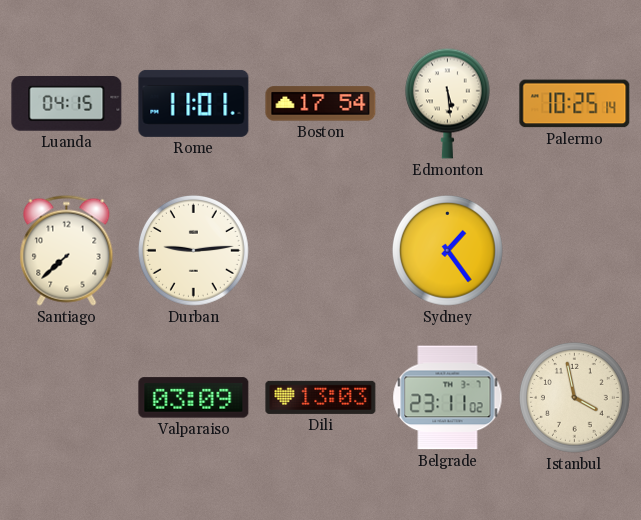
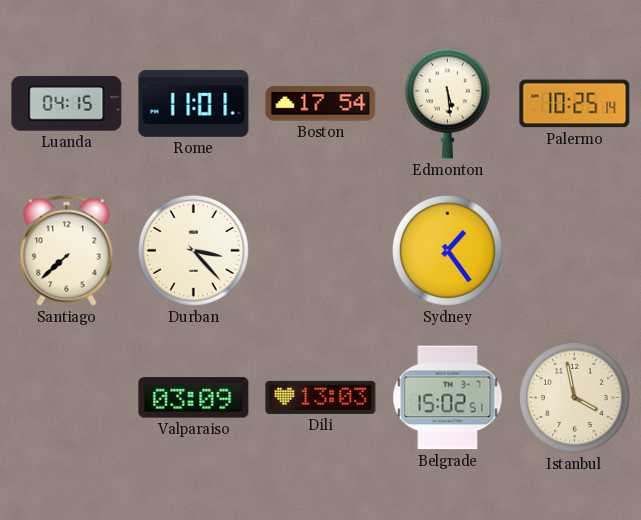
Durban: 9:14 -> 3:23
Belgrade: 23:11 -> 15:02
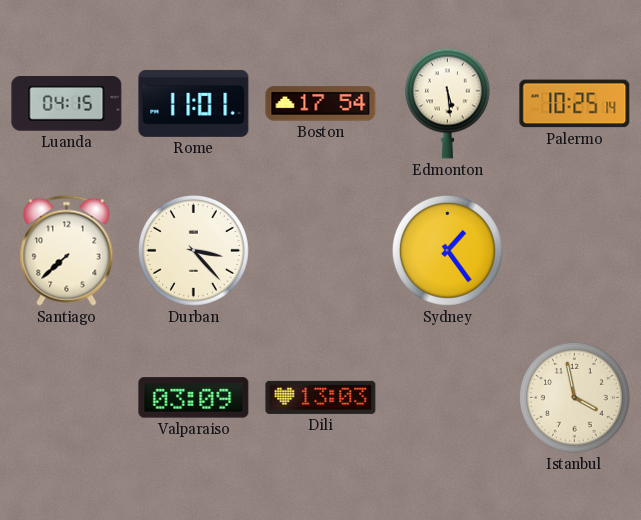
Belgrade: 15:02 -> none
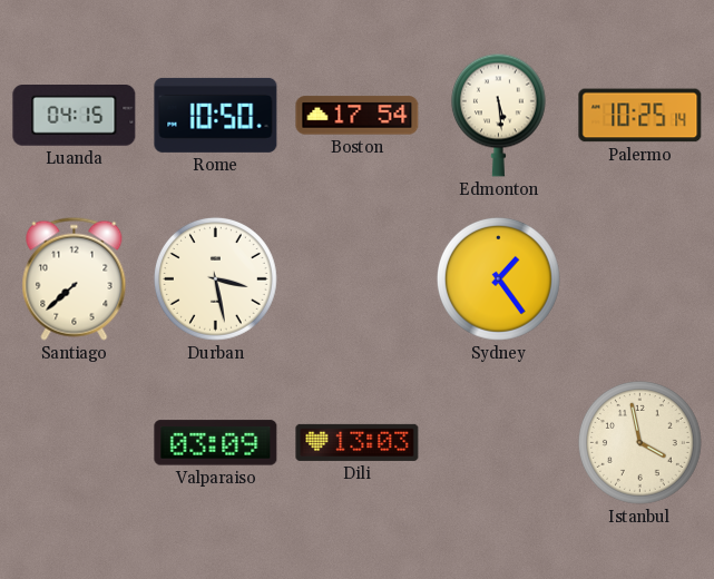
Rome: 11:01 -> 10:50
Durban: 3:23 -> 3:28
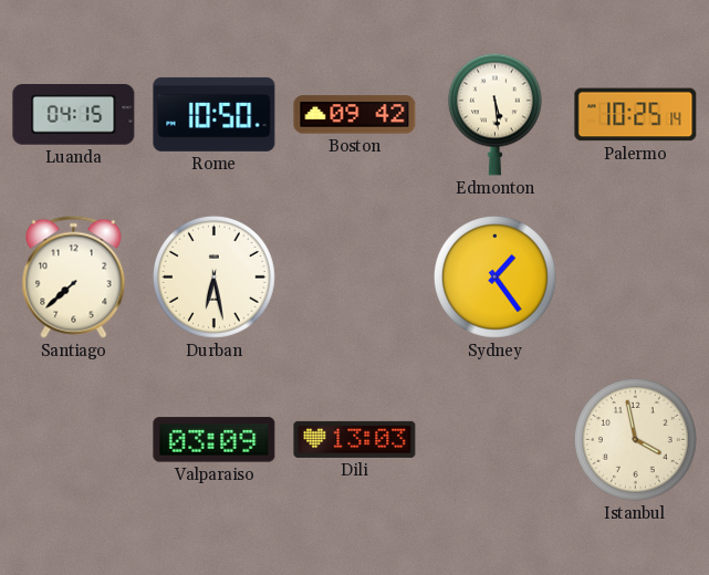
Boston: 17:54 -> 09:42
Durban: 3:28 -> 6:28
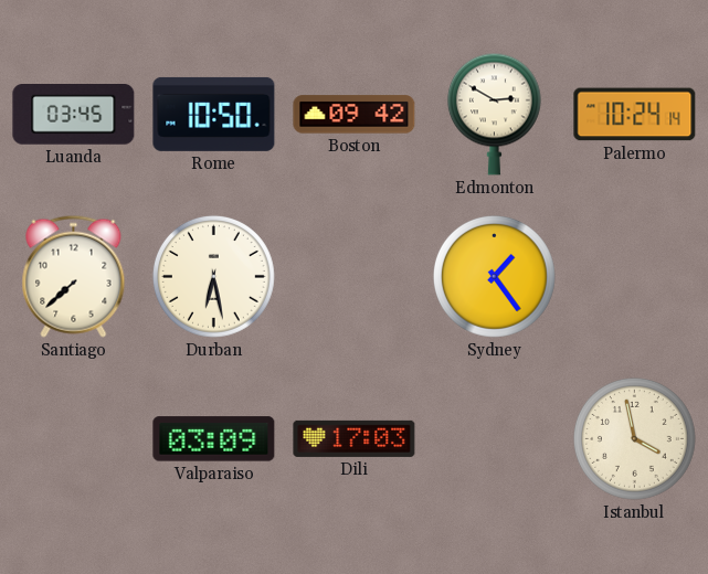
Luanda: 04:15 -> 03:45
Edmonton: 5:29 -> 2:50
Palermo: 10:25 -> 10:24
Dili: 13:03 -> 17:03
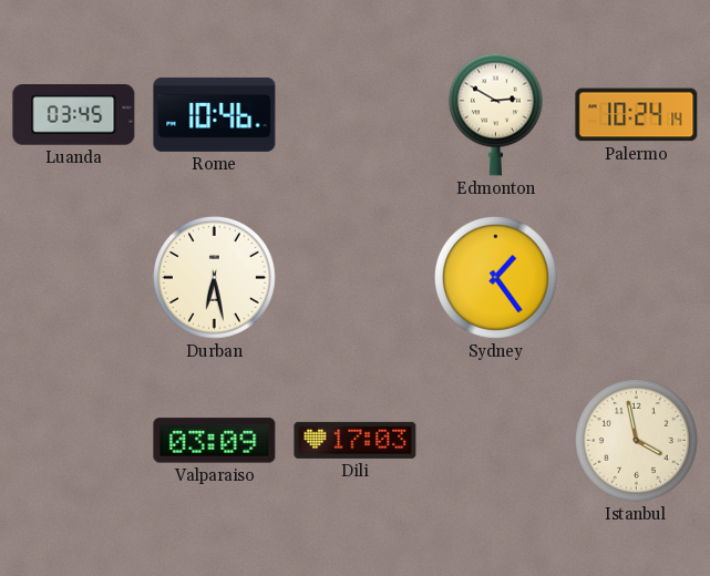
Rome: 10:50 -> 10:46
Boston: 09:42 -> none
Santiago: 7:38 -> none
